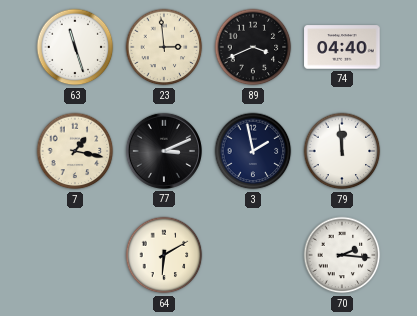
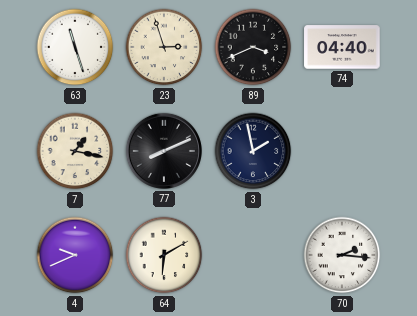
23: 2:59 -> 2:57
77: 3:11 -> 8:11
79: 11:59 -> none
4: none -> 9:41
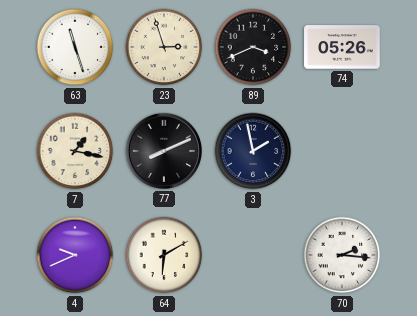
74: 04:40 -> 05:26
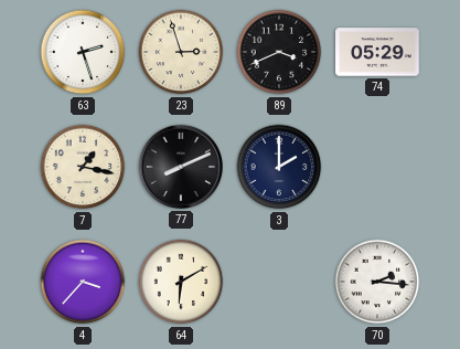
63: 11:27 -> 2:27
74: 05:26 -> 05:29
3: 1:58 -> 2:00
4: 9:41 -> 3:37
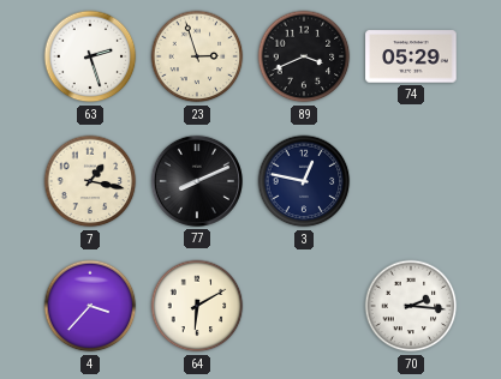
3: 2:00 -> 12:47
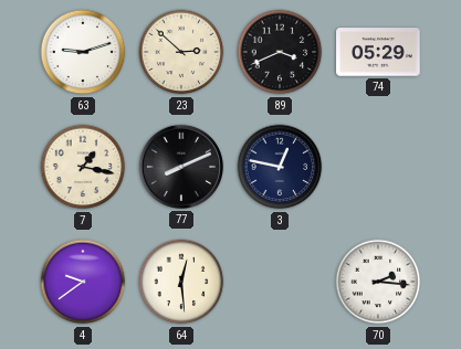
63: 2:27 -> 9:12
23: 2:57 -> 2:52
4: 3:37 -> 9:39
64: 6:10 -> 12:29
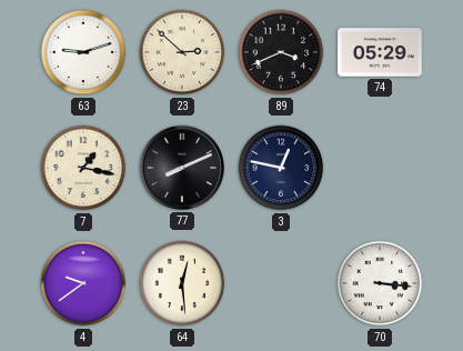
70: 2:16 -> 3:16
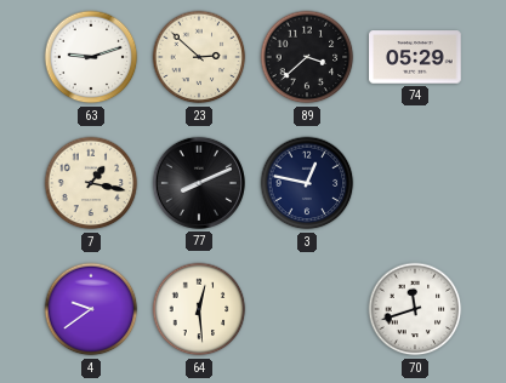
89: 3:41 -> 3:38
70: 3:16 -> 11:42
